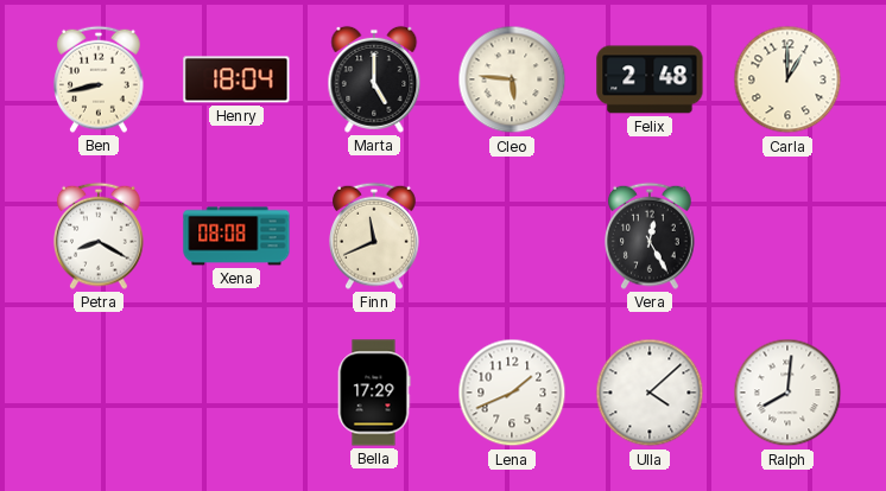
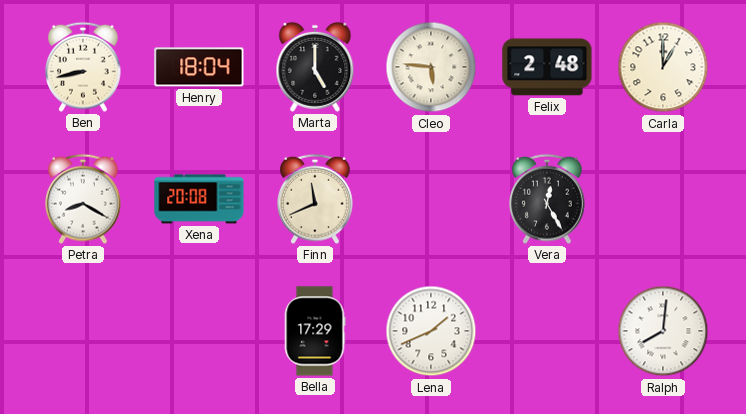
Xena: 08:08 -> 20:08
Ulla: 4:08 -> none
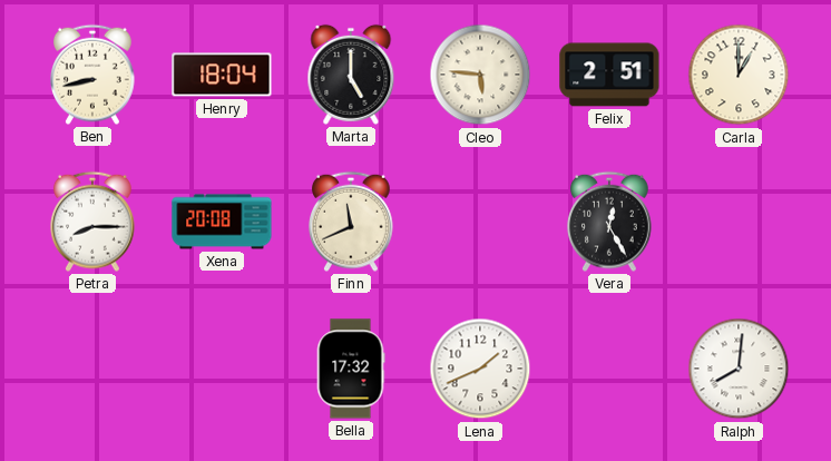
Felix: 2:48 -> 2:51
Petra: 8:20 -> 8:15
Bella: 17:29 -> 17:32
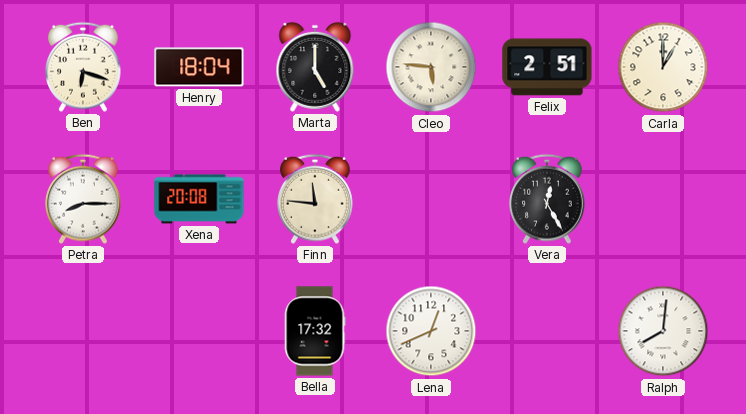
Ben: 8:43 -> 6:18
Finn: 11:41 -> 11:46
Lena: 1:41 -> 12:41
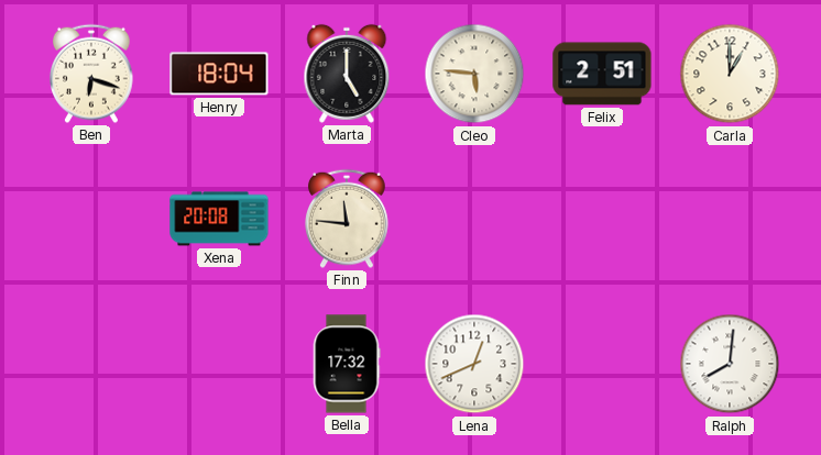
Petra: 8:15 -> none
Vera: 12:25 -> none
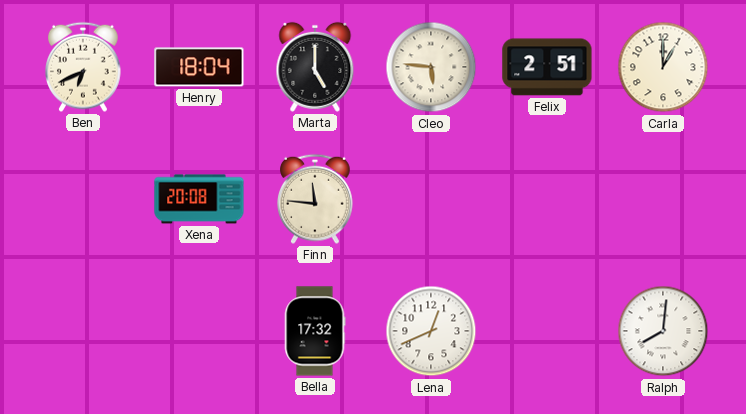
Ben: 6:18 -> 6:41
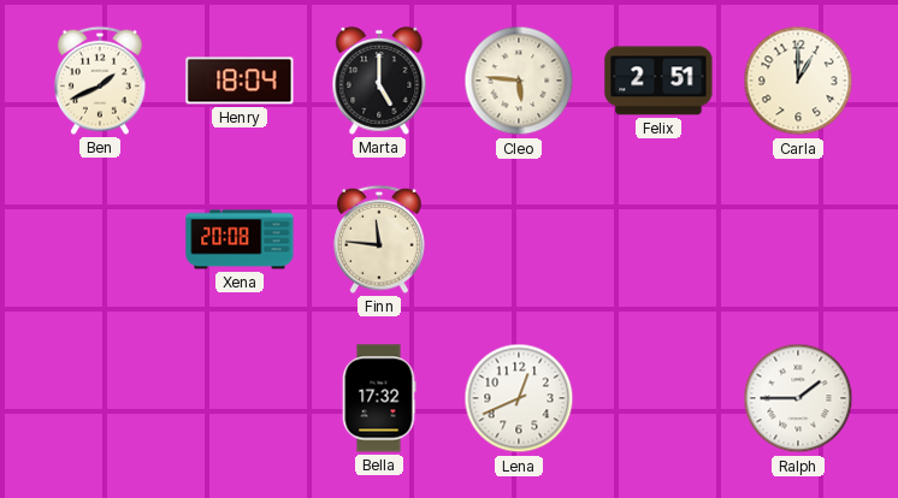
Ben: 6:41 -> 1:41
Ralph: 8:01 -> 1:45
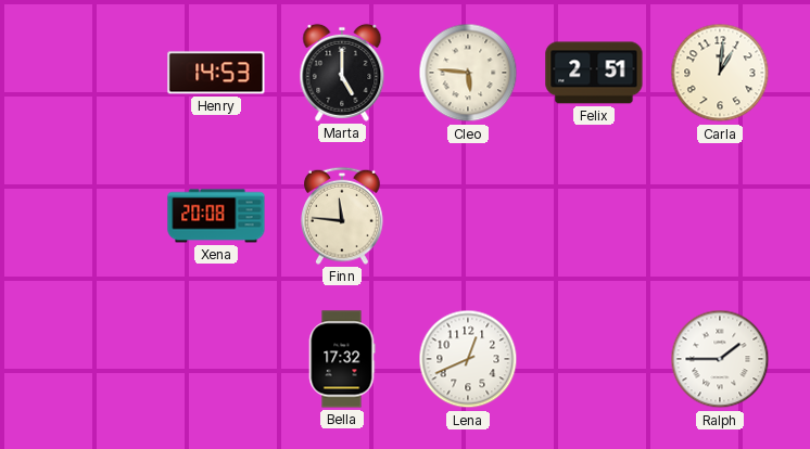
Ben: 1:41 -> none
Henry: 18:04 -> 14:53
Carla: 1:00 -> 1:01
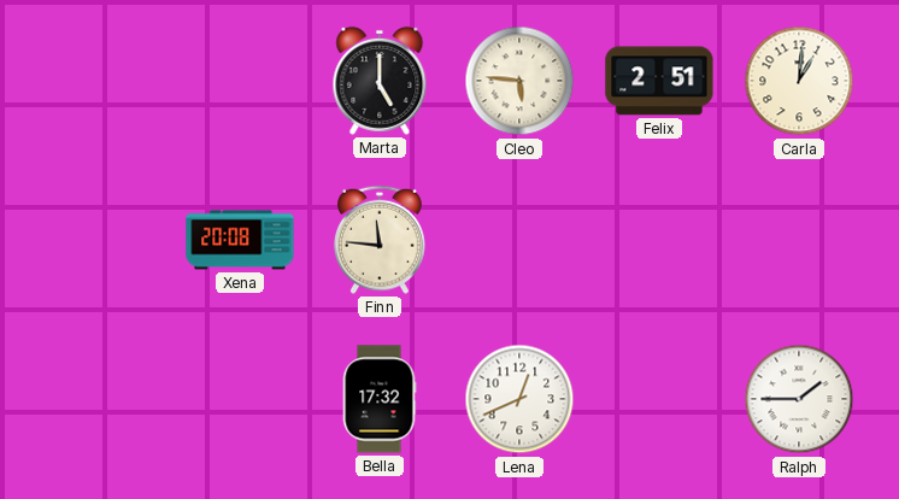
Henry: 14:53 -> none
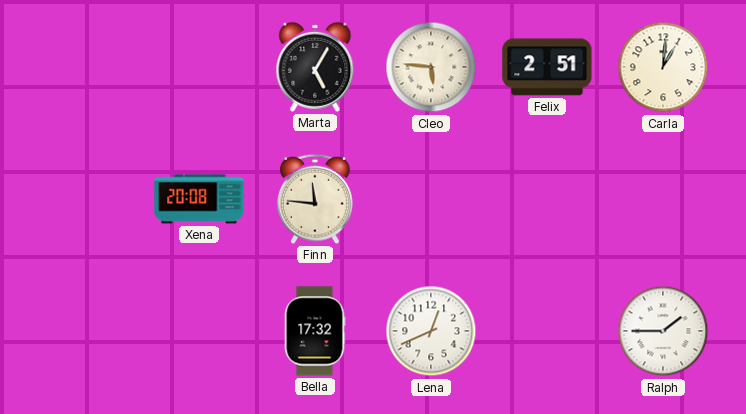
Marta: 5:00 -> 5:05
